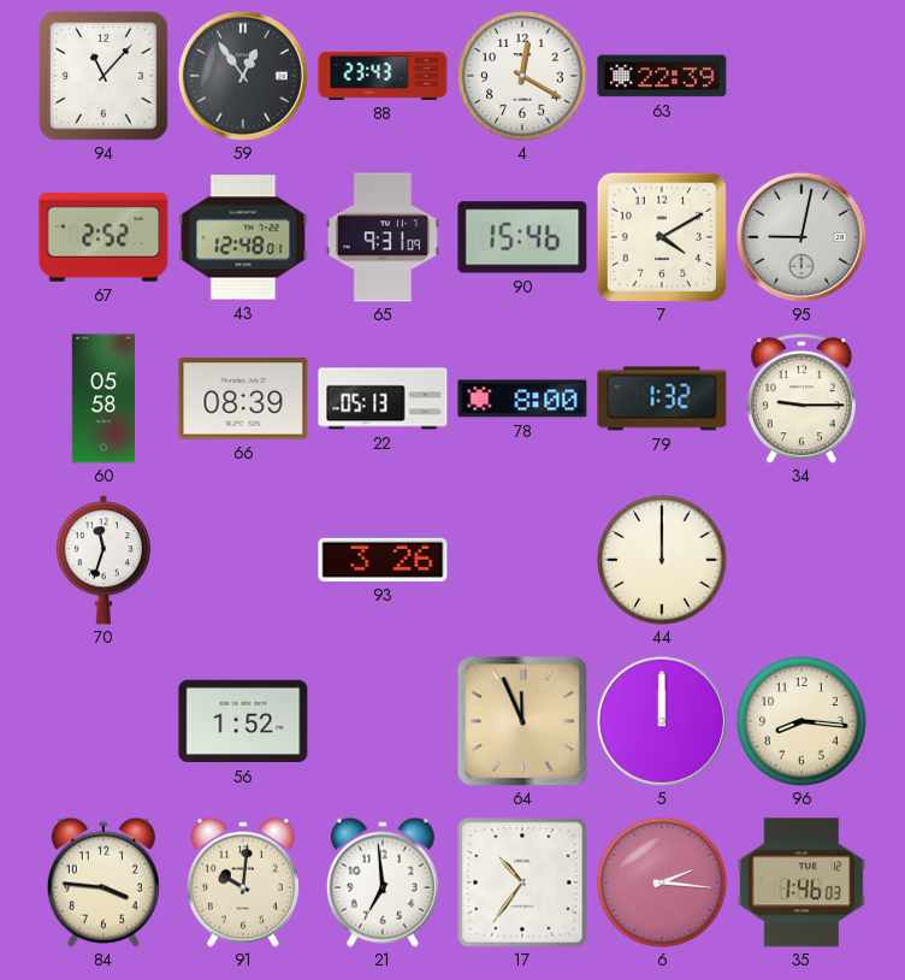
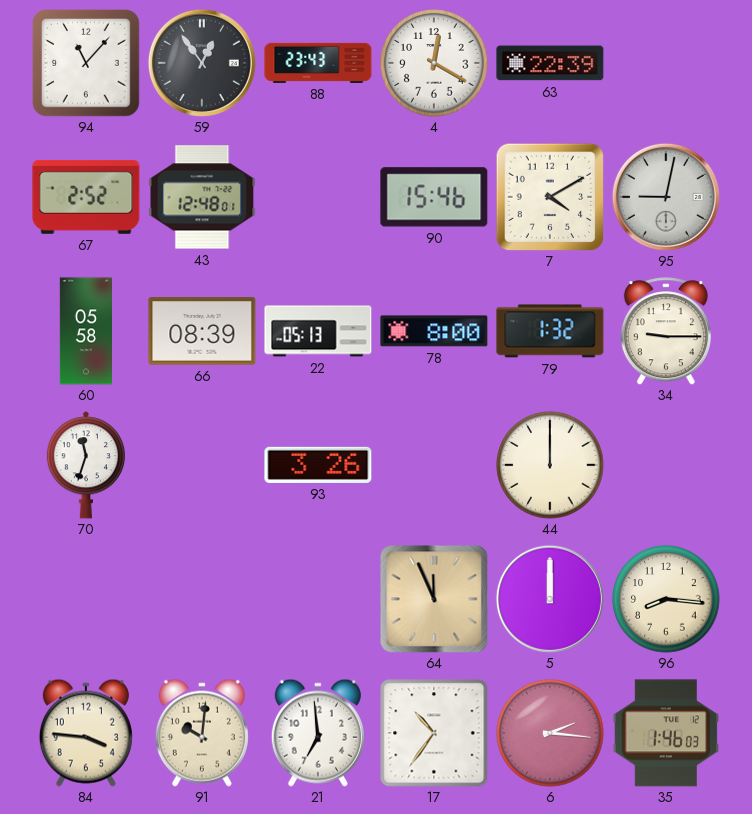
65: 9:31 -> none
56: 1:52 -> none
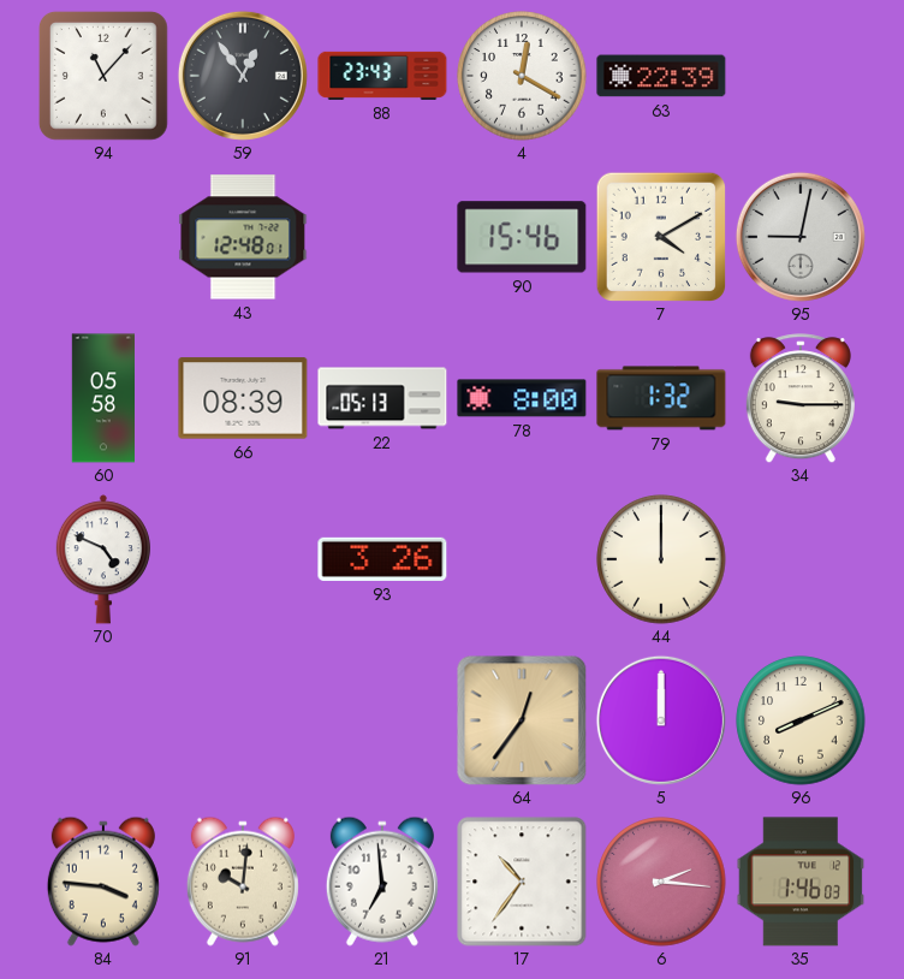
67: 2:52 -> none
70: 11:33 -> 4:49
64: 11:56 -> 12:36
96: 8:16 -> 8:11
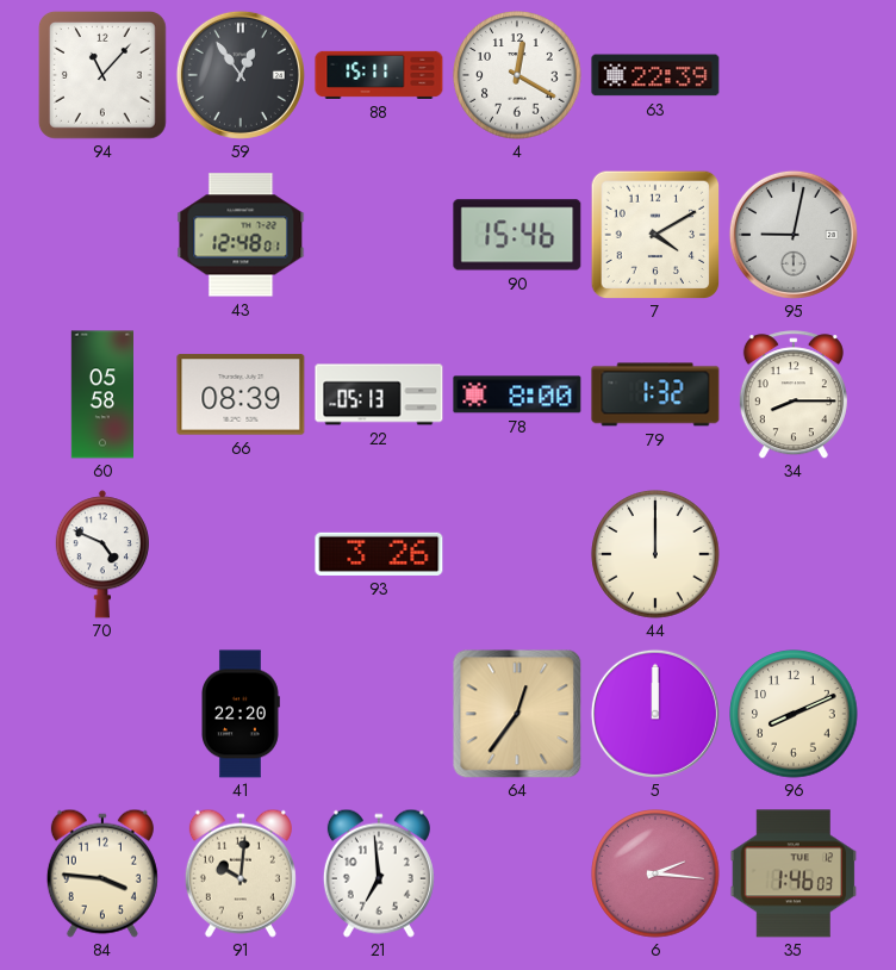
88: 23:43 -> 15:11
34: 9:15 -> 8:15
41: none -> 22:20
17: 10:36 -> none
